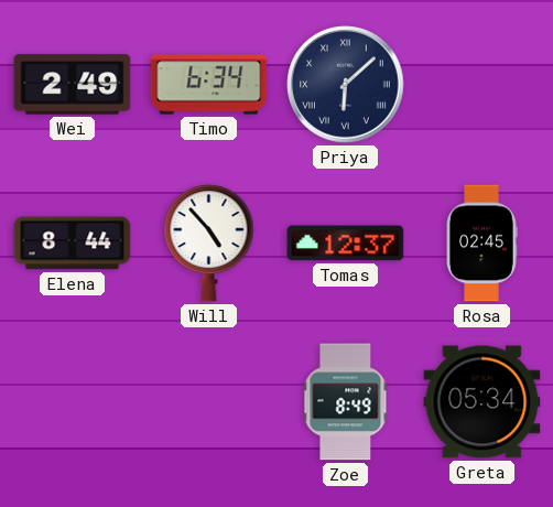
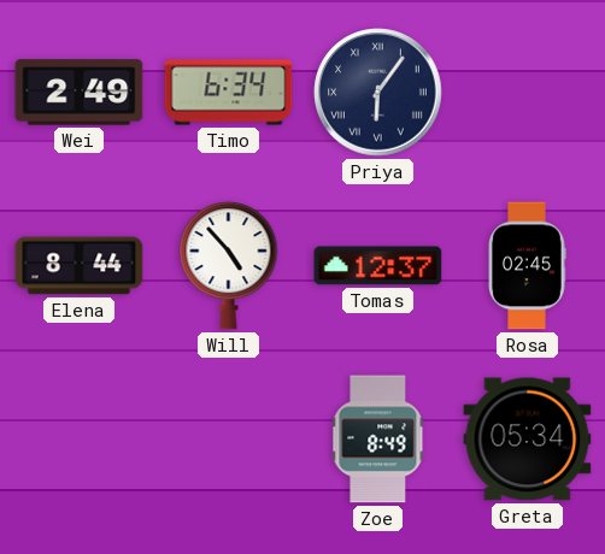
Priya: 6:08 -> 6:06
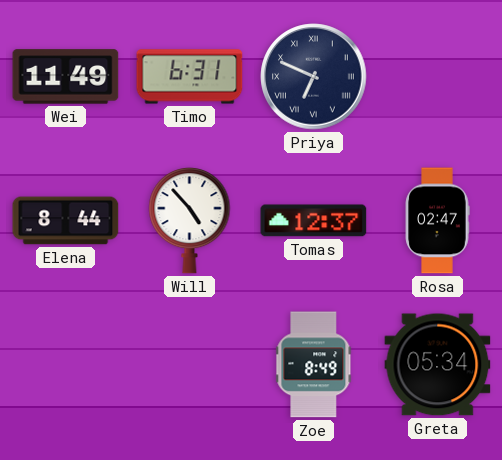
Wei: 2:49 -> 11:49
Timo: 6:34 -> 6:31
Priya: 6:06 -> 6:49
Rosa: 02:45 -> 02:47
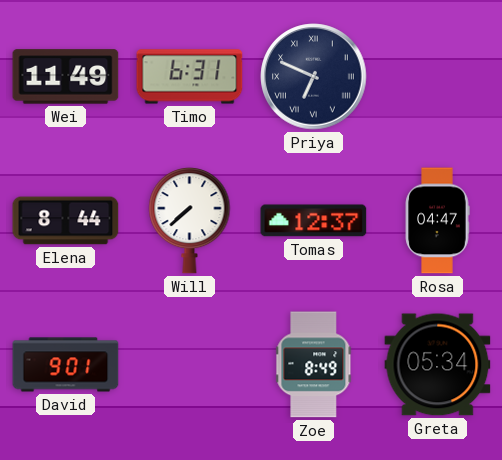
Will: 4:53 -> 7:38
Rosa: 02:47 -> 04:47
David: none -> 9:01
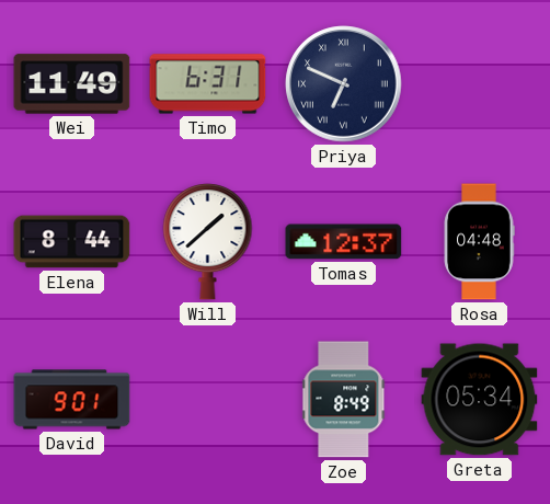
Will: 7:38 -> 1:38
Rosa: 04:47 -> 04:48
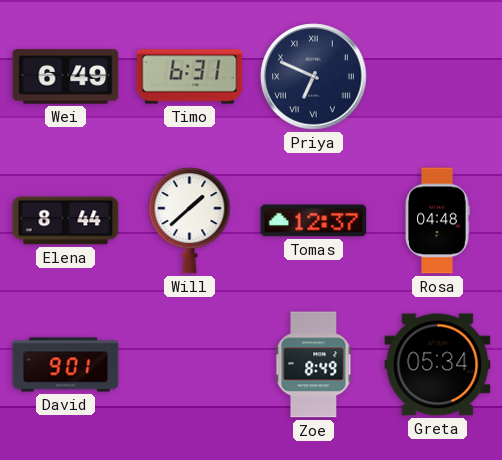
Wei: 11:49 -> 6:49
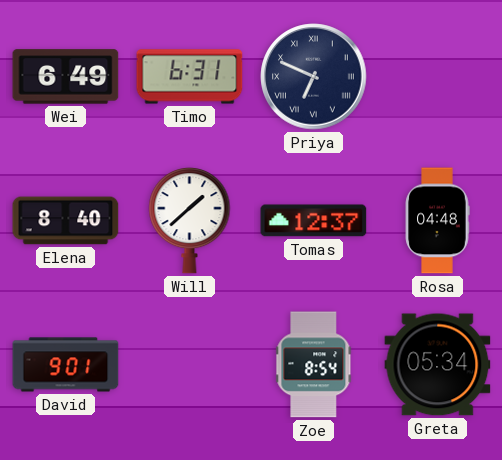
Elena: 8:44 -> 8:40
Zoe: 8:49 -> 8:54
